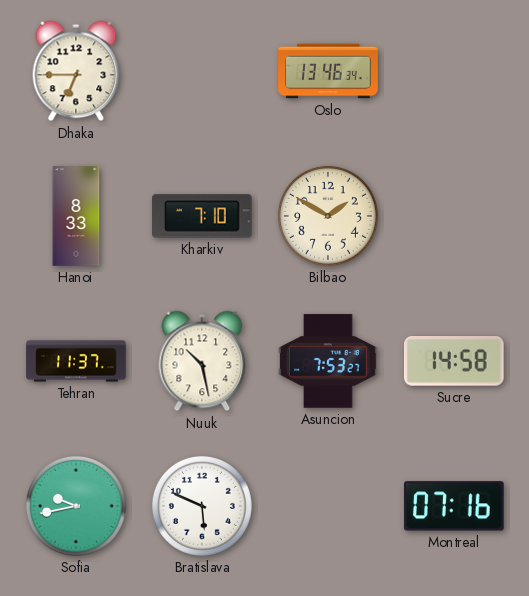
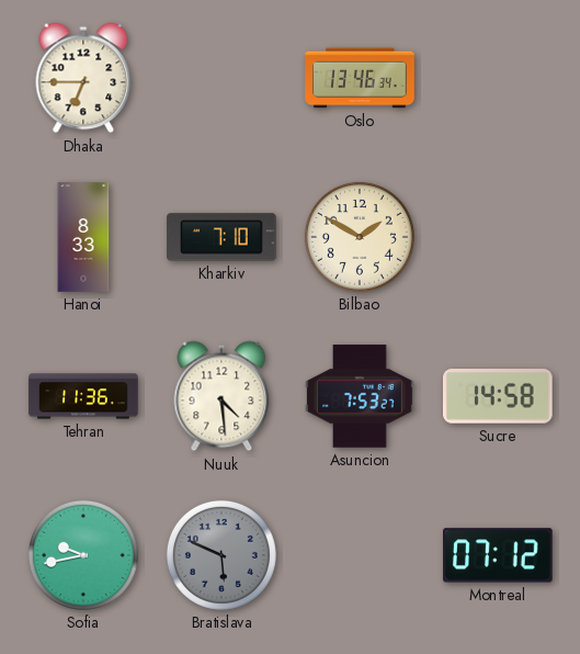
Tehran: 11:37 -> 11:36
Nuuk: 10:28 -> 4:29
Bratislava dial: white -> grey
Montreal: 07:16 -> 07:12
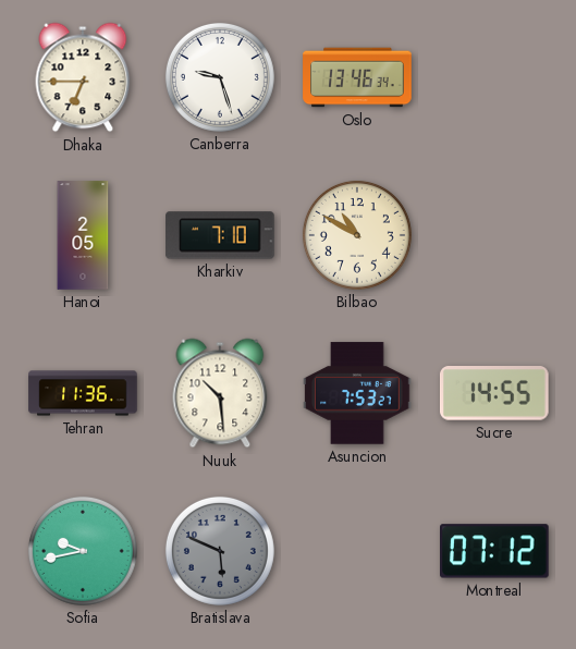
Canberra: none -> 9:27
Hanoi: 8:33 -> 2:05
Bilbao: 1:50 -> 10:50
Nuuk: 4:29 -> 10:29
Sucre: 14:58 -> 14:55
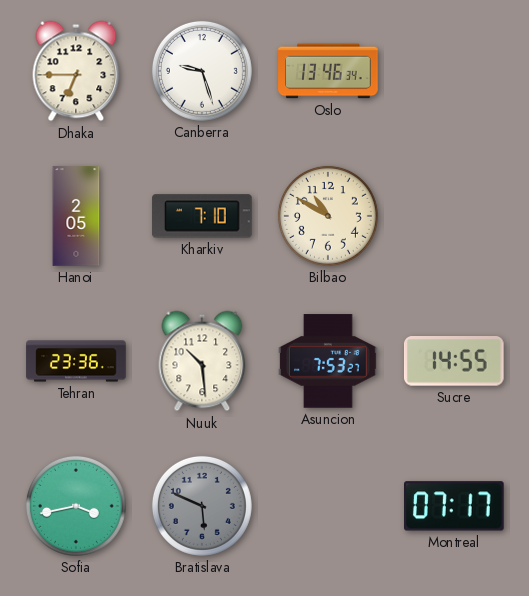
Tehran: 11:36 -> 23:36
Sofia: 9:43 -> 3:43
Montreal: 07:12 -> 07:17
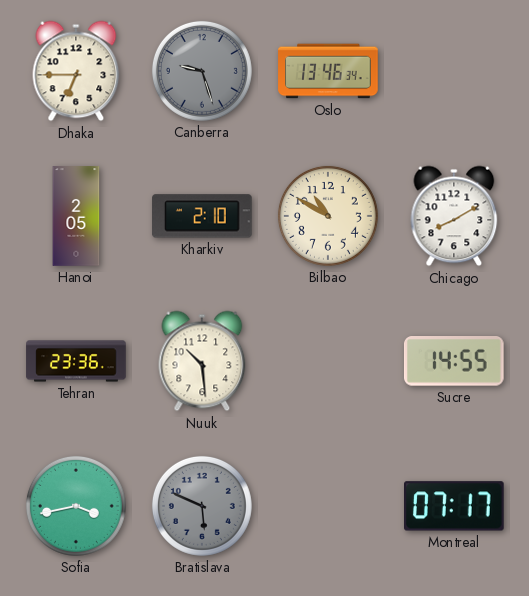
Canberra dial: white -> grey
Kharkiv: 7:10 -> 2:10
Chicago: none -> 8:10
Asuncion: 7:53 -> none
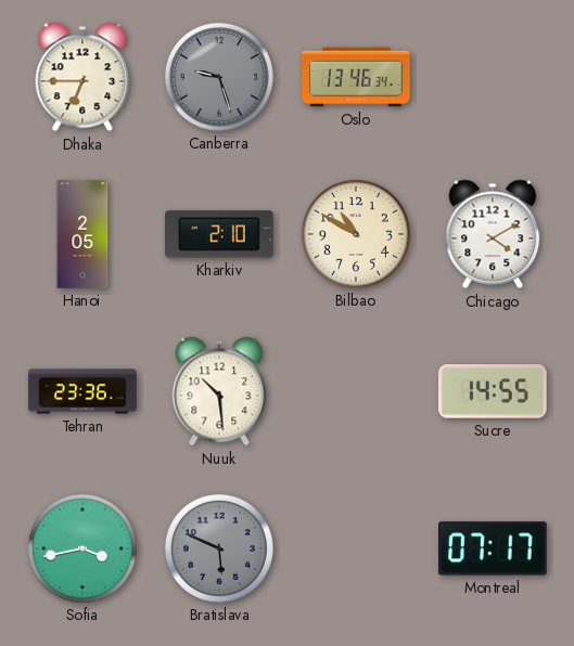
Chicago: 8:10 -> 4:10
